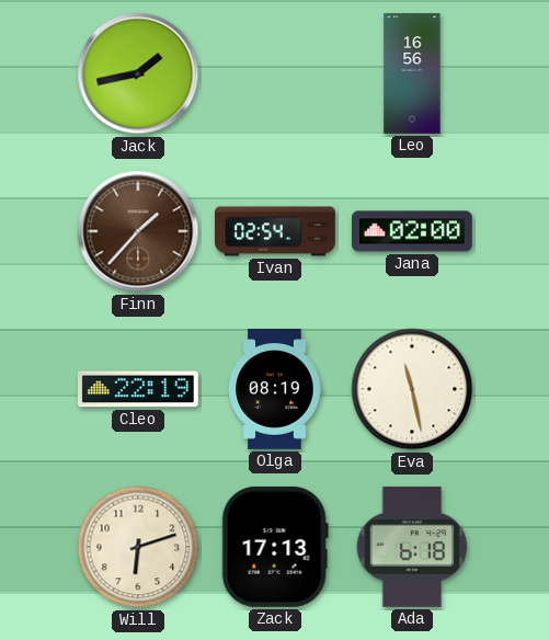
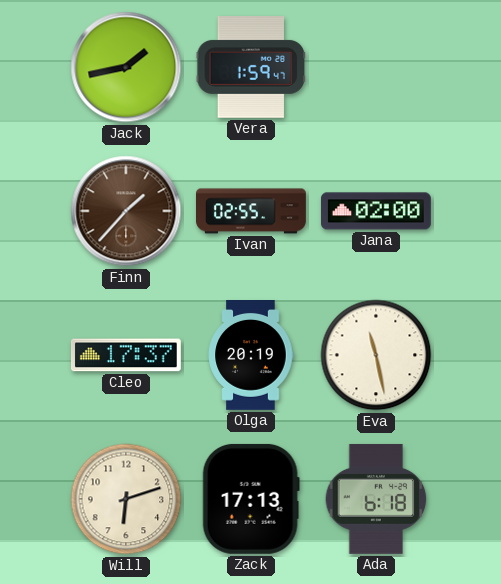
Vera: none -> 1:59
Leo: 16:56 -> none
Ivan: 02:54 -> 02:55
Cleo: 22:19 -> 17:37
Olga: 08:19 -> 20:19
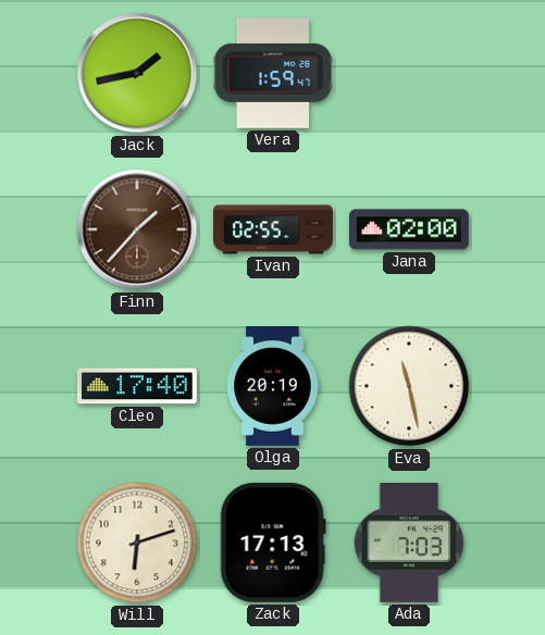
Cleo: 17:37 -> 17:40
Ada: 6:18 -> 7:03
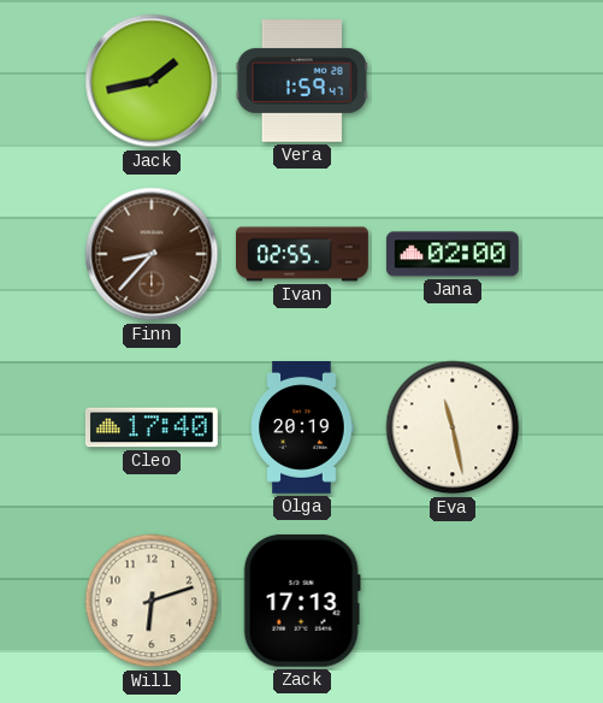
Finn: 1:37 -> 8:37
Ada: 7:03 -> none
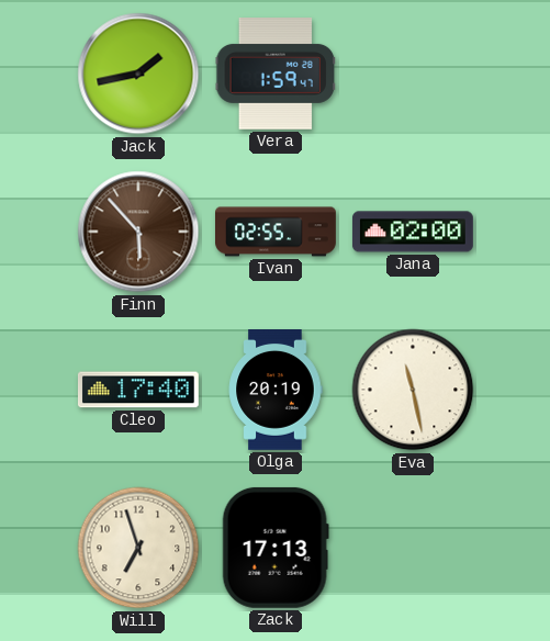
Finn: 8:37 -> 5:53
Will: 6:12 -> 6:57
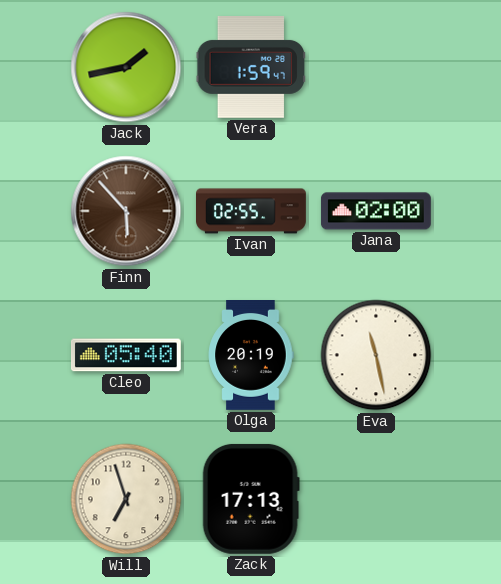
Cleo: 17:40 -> 05:40
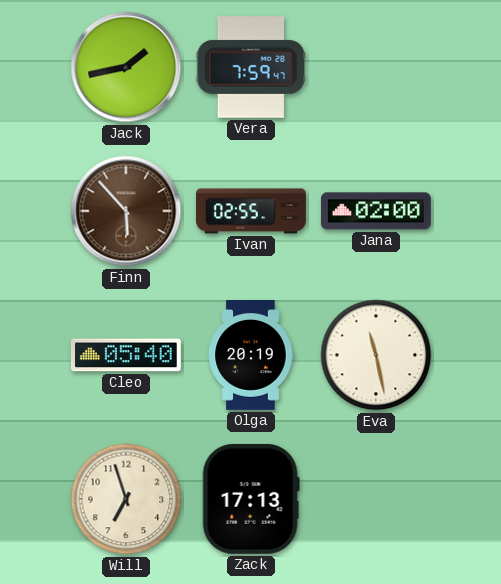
Vera: 1:59 -> 7:59
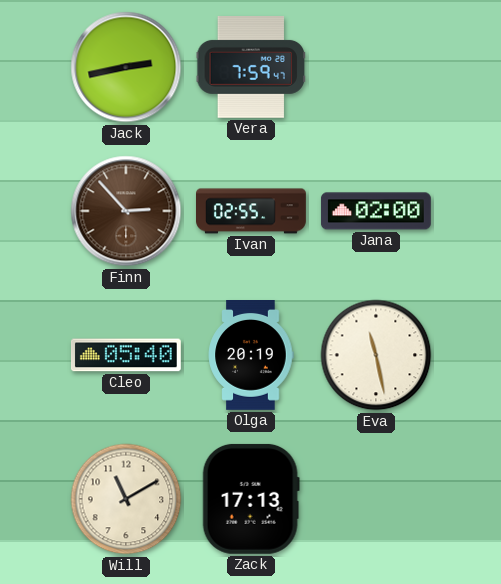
Jack: 1:43 -> 2:43
Finn: 5:53 -> 2:53
Will: 6:57 -> 11:10
